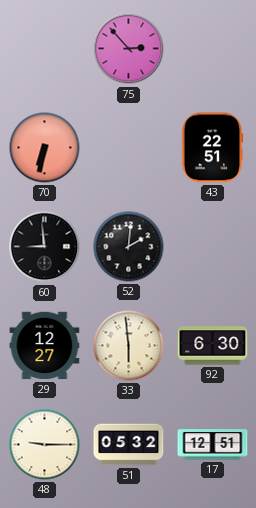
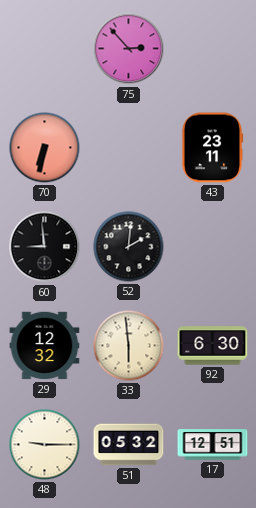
43: 22:51 -> 23:11
29: 12:27 -> 12:32
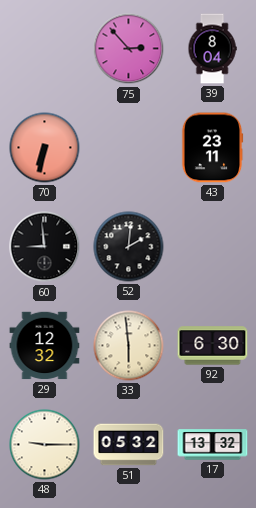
39: none -> 8:04
17: 12:51 -> 13:32
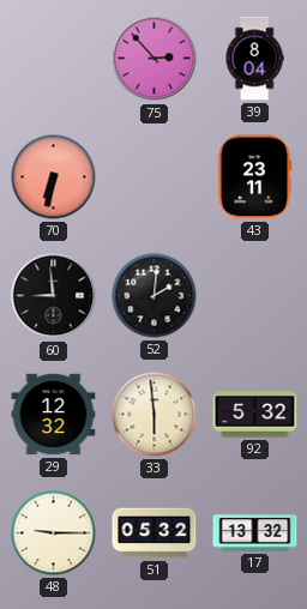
92: 6:30 -> 5:32
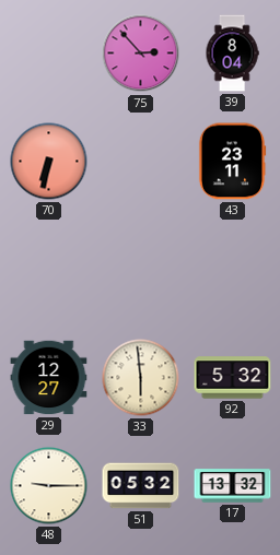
60: 8:59 -> none
52: 2:01 -> none
29: 12:32 -> 12:27
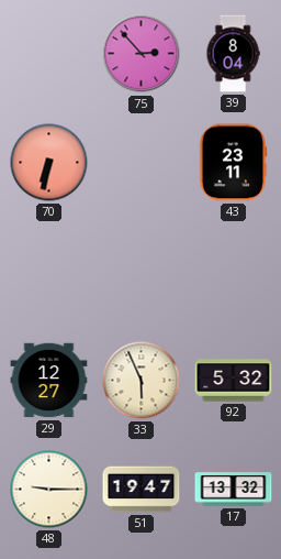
33: 5:59 -> 5:56
51: 05:32 -> 19:47
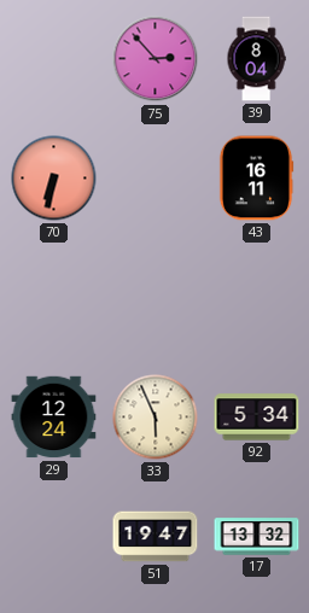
43: 23:11 -> 16:11
29: 12:27 -> 12:24
92: 5:32 -> 5:34
48: 9:15 -> none
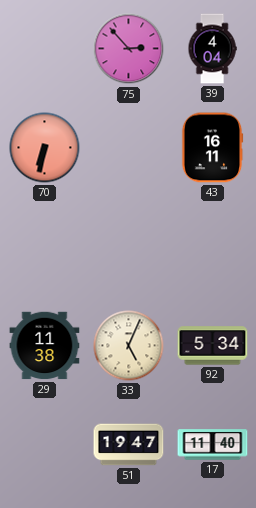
39: 8:04 -> 4:04
29: 12:24 -> 11:38
33: 5:56 -> 5:04
17: 13:32 -> 11:40
